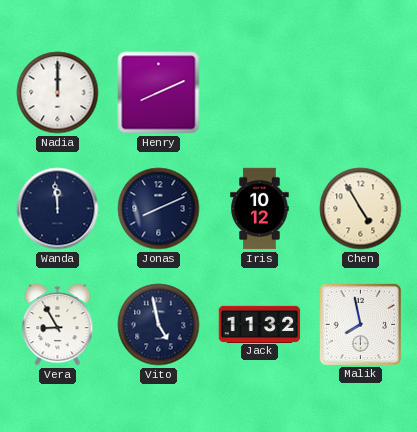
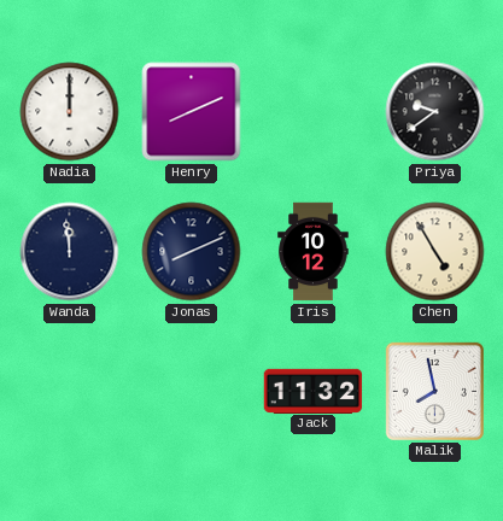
Priya: none -> 9:39
Vera: 8:55 -> none
Vito: 4:58 -> none
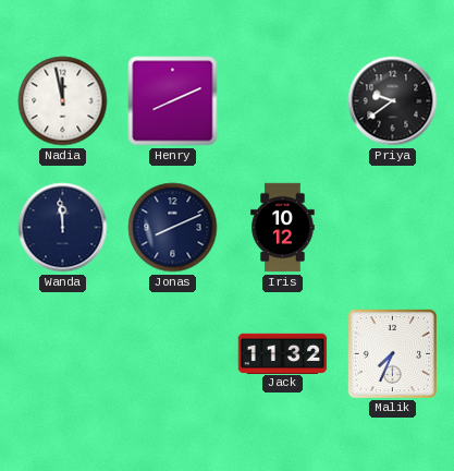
Nadia: 12:00 -> 11:58
Chen: 4:55 -> none
Malik: 7:58 -> 7:34
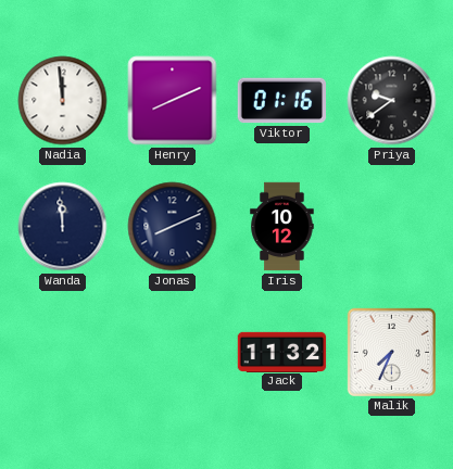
Nadia: 11:58 -> 11:59
Viktor: none -> 01:16
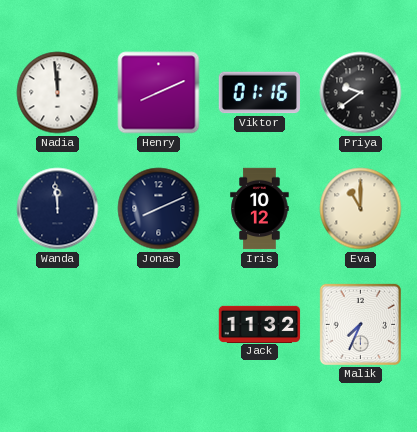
Eva: none -> 11:00
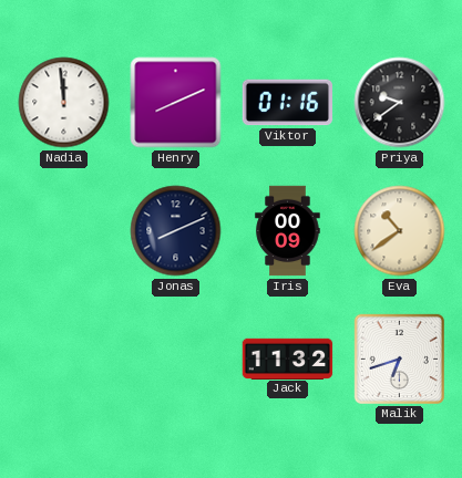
Wanda: 11:59 -> none
Iris: 10:12 -> 00:09
Eva: 11:00 -> 10:39
Malik: 7:34 -> 6:42
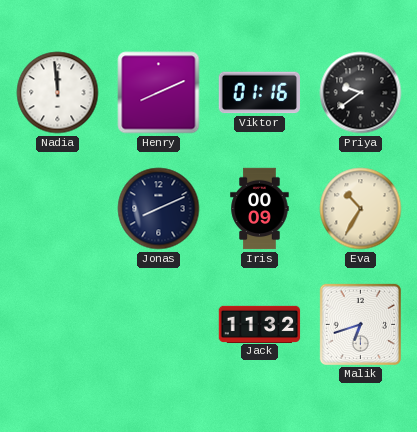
Eva: 10:39 -> 10:35
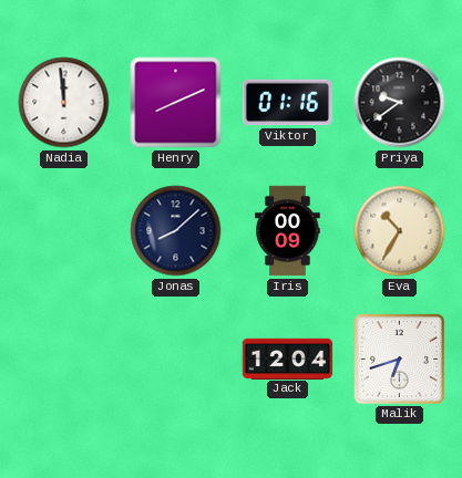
Jonas: 8:11 -> 8:08
Jack: 11:32 -> 12:04
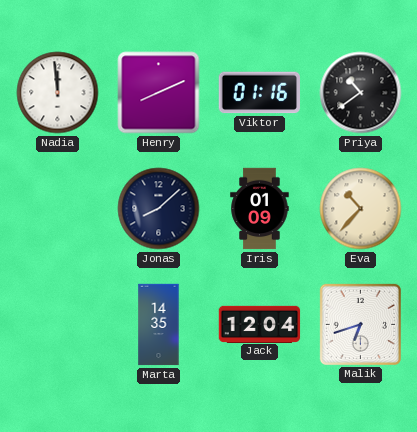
Priya: 9:39 -> 10:39
Iris: 00:09 -> 01:09
Eva: 10:35 -> 10:37
Marta: none -> 14:35
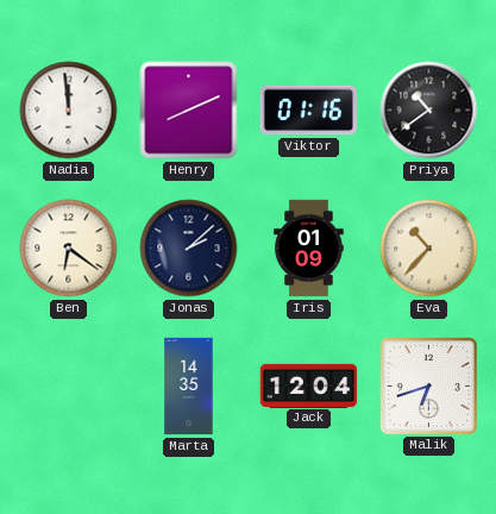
Ben: none -> 6:21
Jonas: 8:08 -> 2:08
